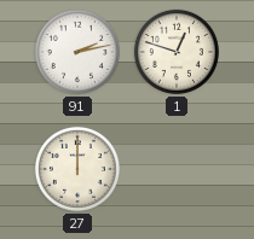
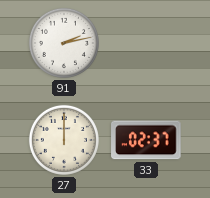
1: 12:48 -> none
33: none -> 02:37
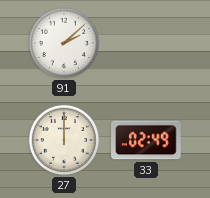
91: 2:13 -> 2:08
33: 02:37 -> 02:49
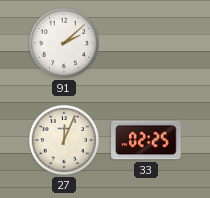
27: 12:00 -> 12:04
33: 02:49 -> 02:25
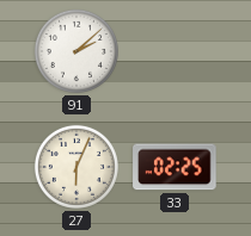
27: 12:04 -> 6:04
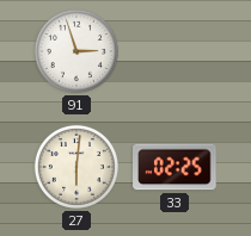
91: 2:08 -> 2:57
27: 6:04 -> 6:01
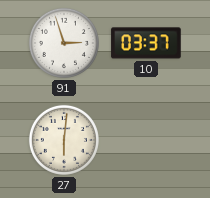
10: none -> 03:37
33: 02:25 -> none
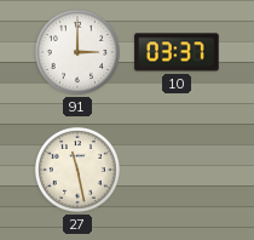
91: 2:57 -> 3:00
27: 6:01 -> 11:28
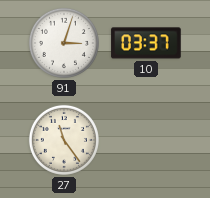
91: 3:00 -> 3:03
27: 11:28 -> 11:24
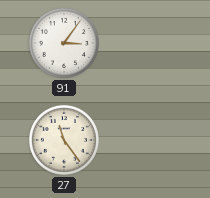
91: 3:03 -> 3:06
10: 03:37 -> none
